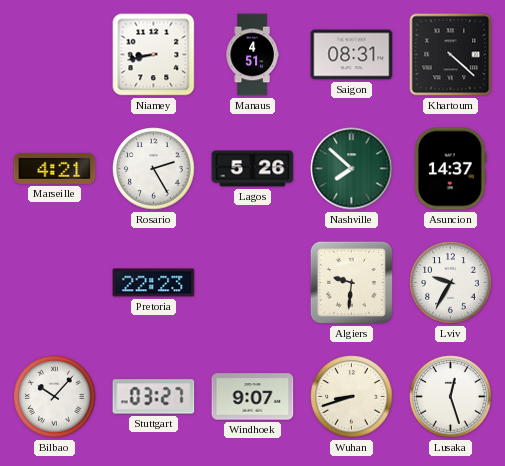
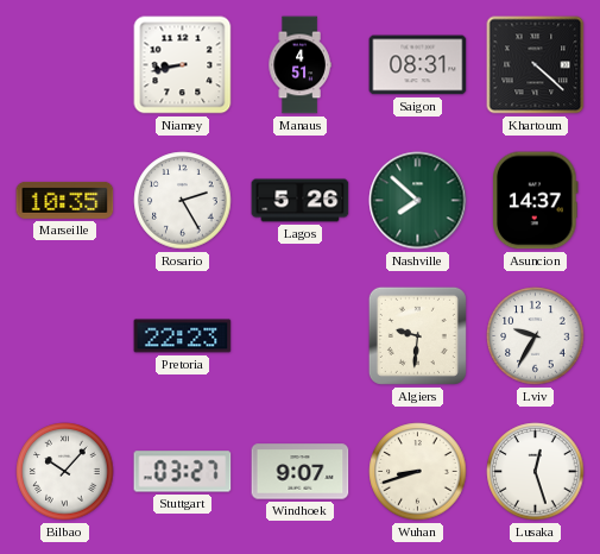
Marseille: 4:21 -> 10:35
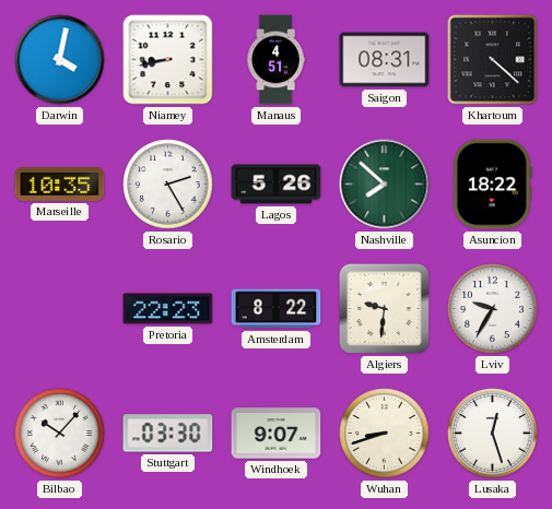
Darwin: none -> 4:02
Asuncion: 14:37 -> 18:22
Amsterdam: none -> 8:22
Stuttgart: 03:27 -> 03:30
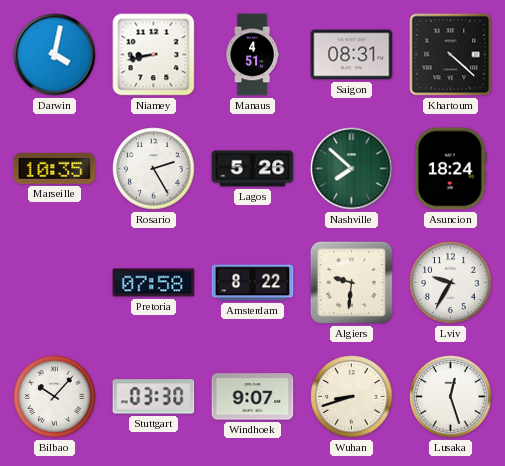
Asuncion: 18:22 -> 18:24
Pretoria: 22:23 -> 07:58
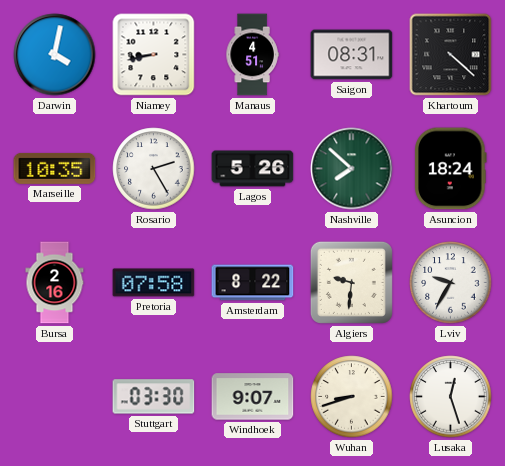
Bursa: none -> 2:16
Bilbao: 10:07 -> none
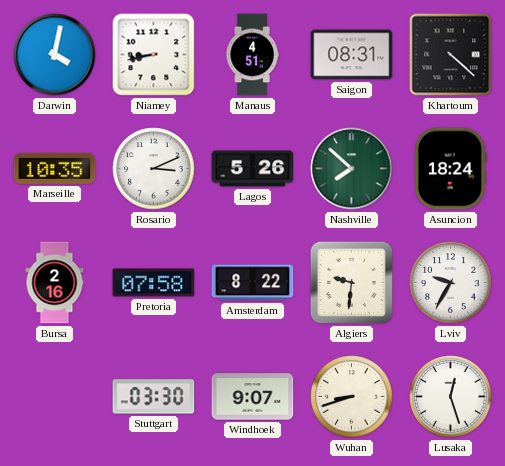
Rosario: 2:25 -> 3:11
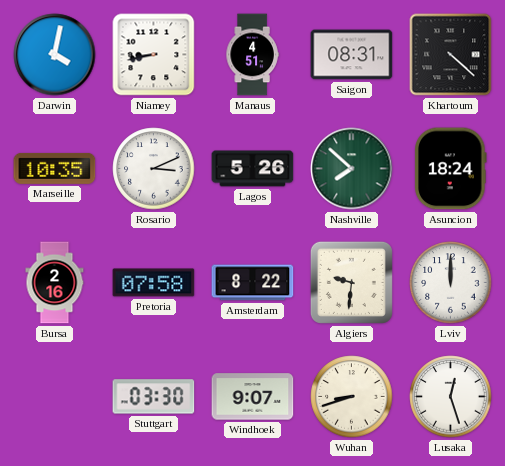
Lviv: 9:35 -> 12:00
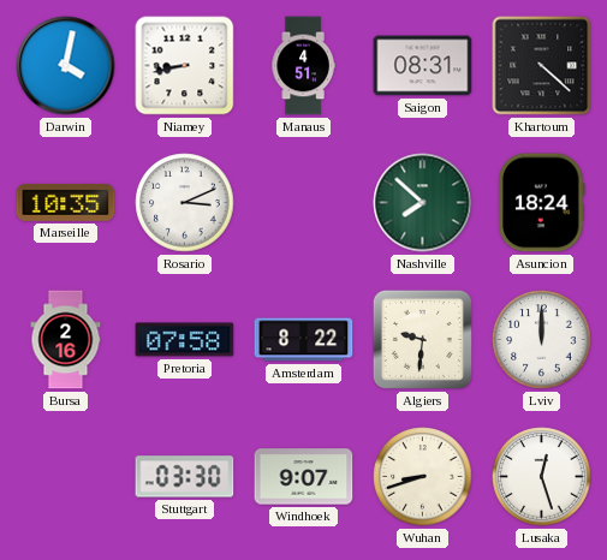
Lagos: 5:26 -> none
